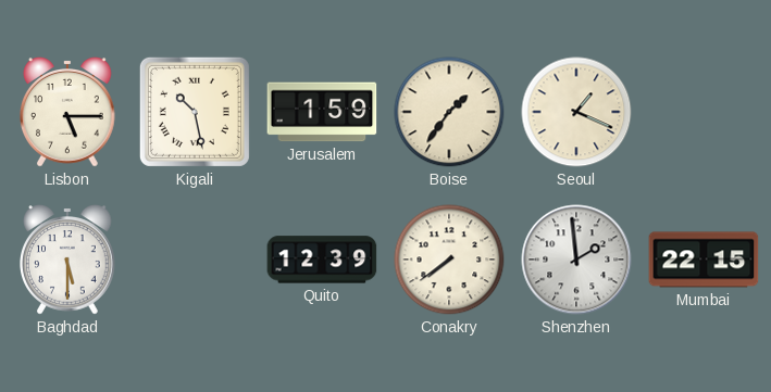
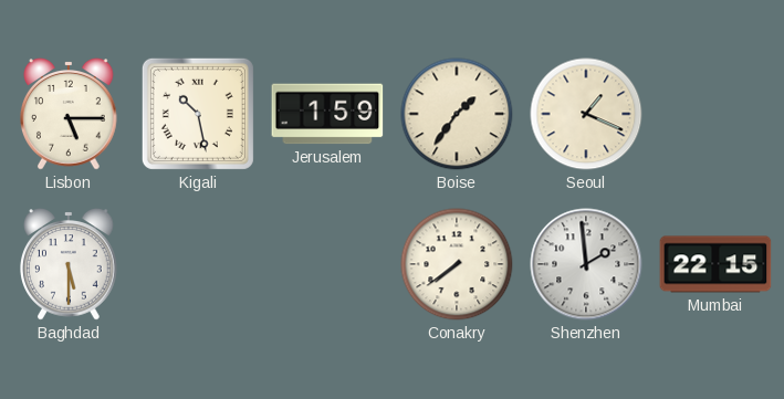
Quito: 12:39 -> none
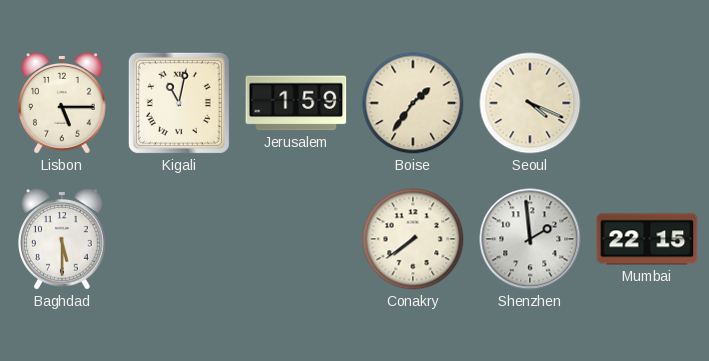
Kigali: 10:28 -> 11:02
Seoul: 1:19 -> 4:19
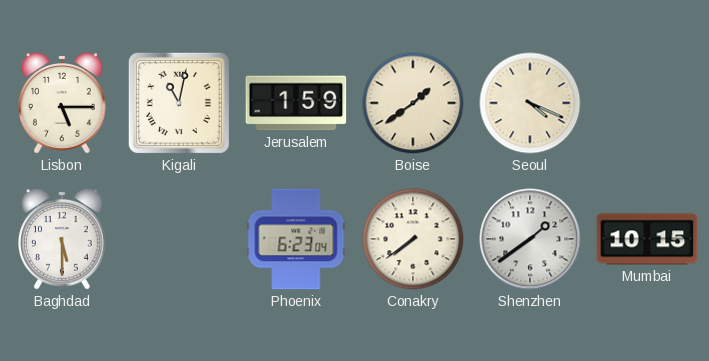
Boise: 1:36 -> 1:39
Phoenix: none -> 6:23
Shenzhen: 1:59 -> 1:39
Mumbai: 22:15 -> 10:15
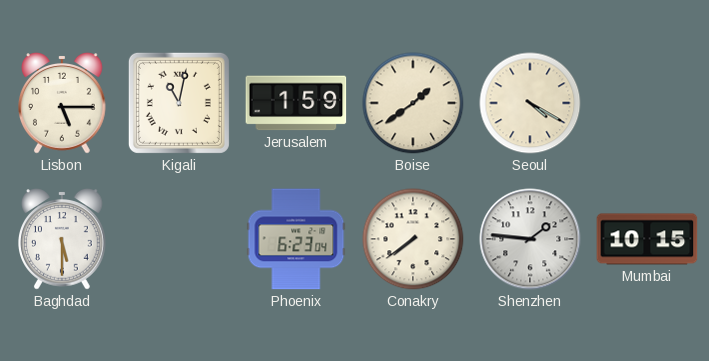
Seoul: 4:19 -> 4:20
Shenzhen: 1:39 -> 1:46
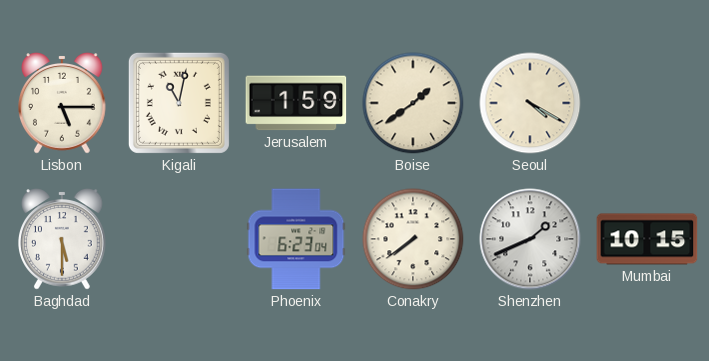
Shenzhen: 1:46 -> 1:41
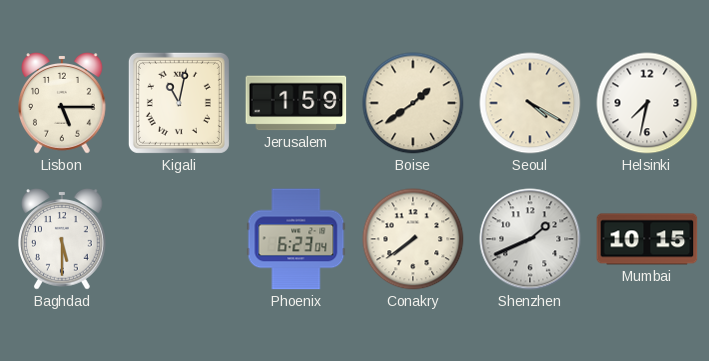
Helsinki: none -> 7:32
